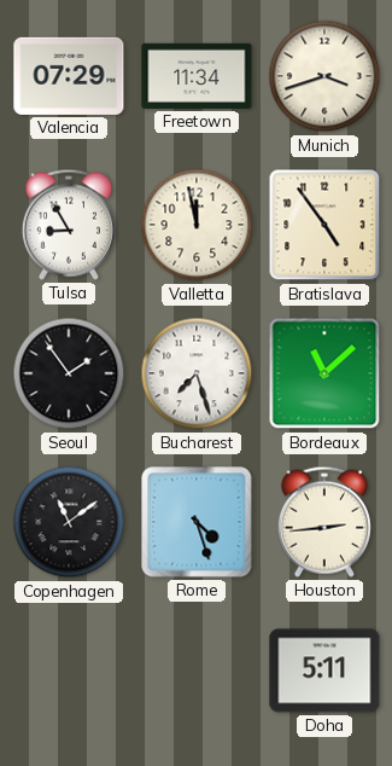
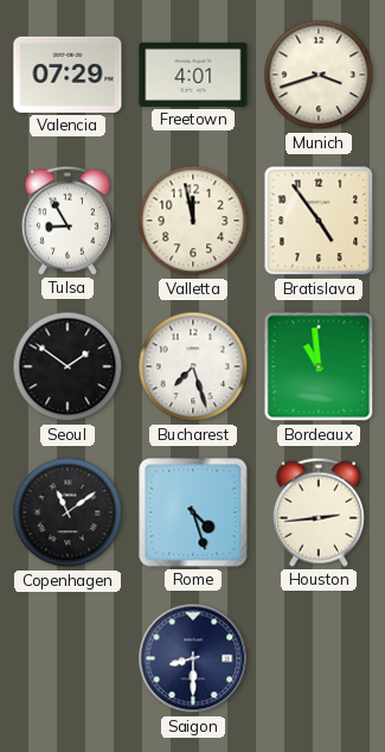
Freetown: 11:34 -> 4:01
Seoul: 1:54 -> 1:51
Bordeaux: 11:08 -> 10:59
Saigon: none -> 8:30
Doha: 5:11 -> none
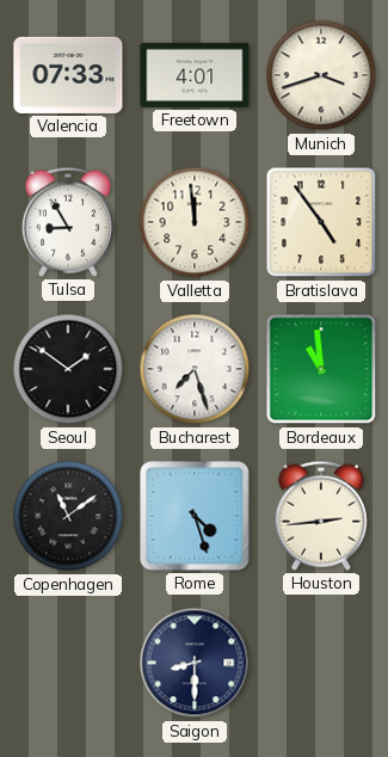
Valencia: 07:29 -> 07:33
Valletta: 11:58 -> 11:59
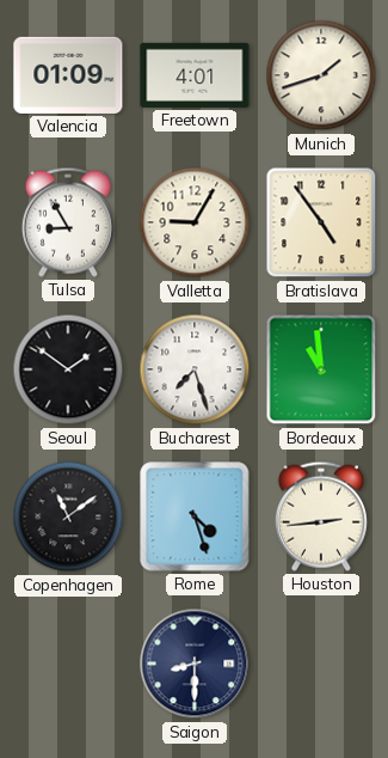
Valencia: 07:33 -> 01:09
Munich: 3:42 -> 1:42
Valletta: 11:59 -> 9:05
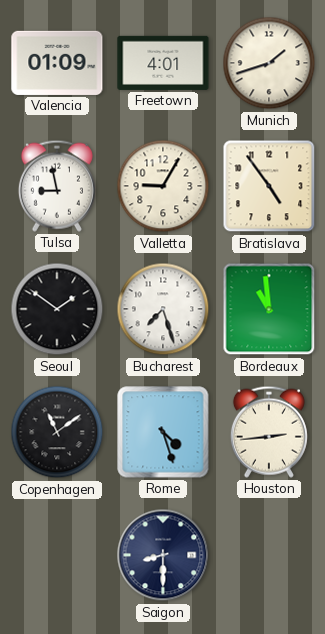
Tulsa: 8:55 -> 8:58
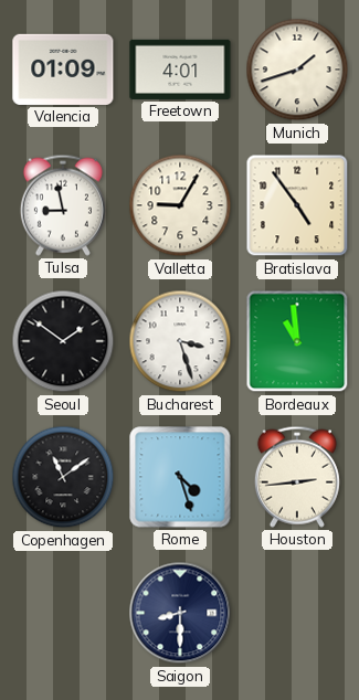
Bucharest: 7:27 -> 3:27
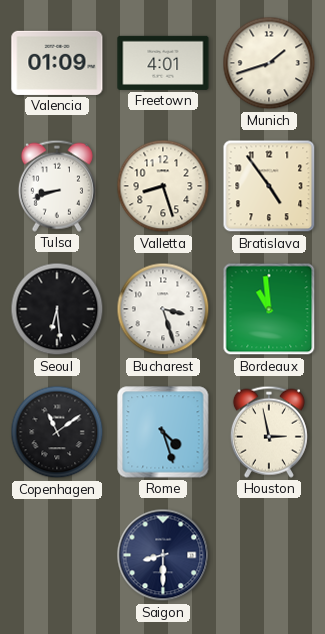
Tulsa: 8:58 -> 8:42
Valletta: 9:05 -> 8:27
Seoul: 1:51 -> 6:29
Houston: 2:44 -> 2:58
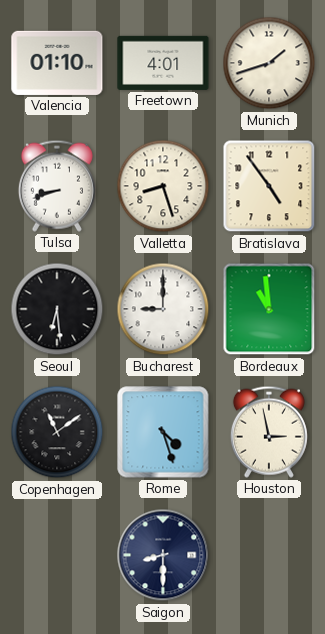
Valencia: 01:09 -> 01:10
Bucharest: 3:27 -> 9:00
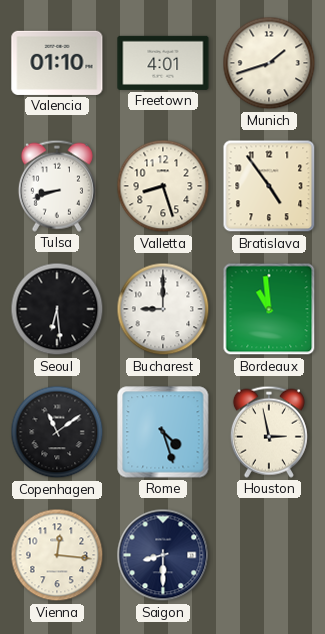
Vienna: none -> 12:16
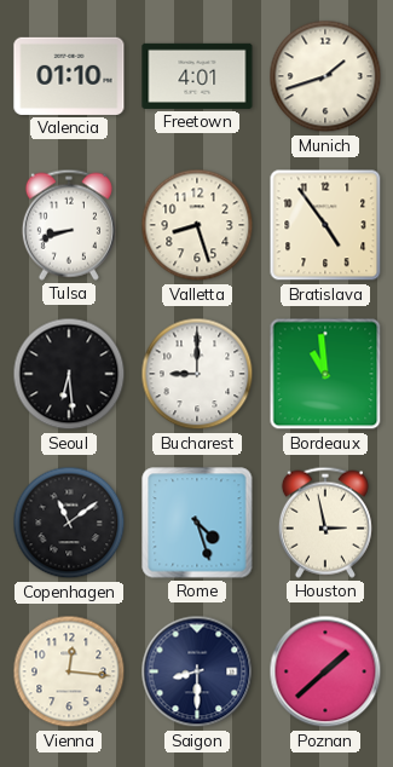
Poznan: none -> 1:38
